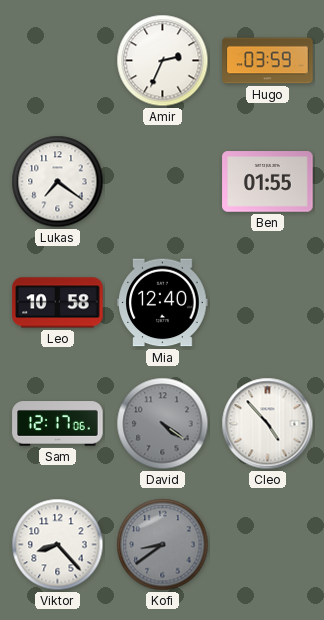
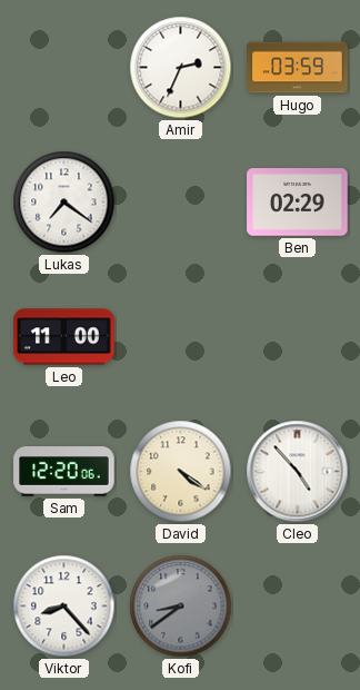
Ben: 01:55 -> 02:29
Leo: 10:58 -> 11:00
Mia: 12:40 -> none
Sam: 12:17 -> 12:20
David dial: grey -> cream
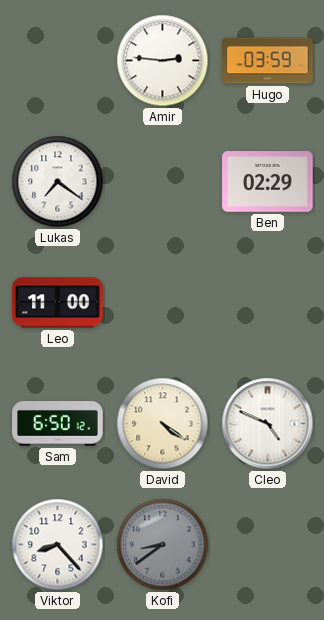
Amir: 2:34 -> 2:46
Sam: 12:20 -> 6:50
Cleo: 4:53 -> 4:49
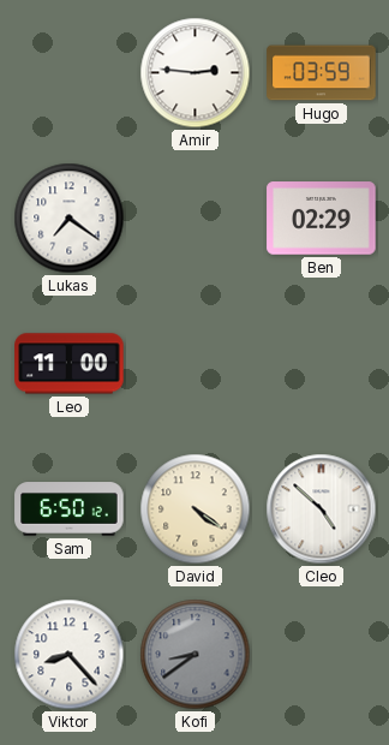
Cleo: 4:49 -> 4:52
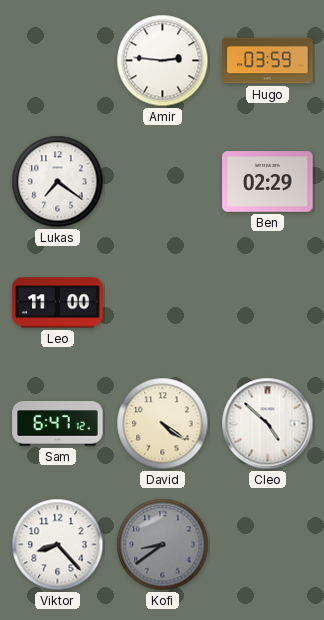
Sam: 6:50 -> 6:47
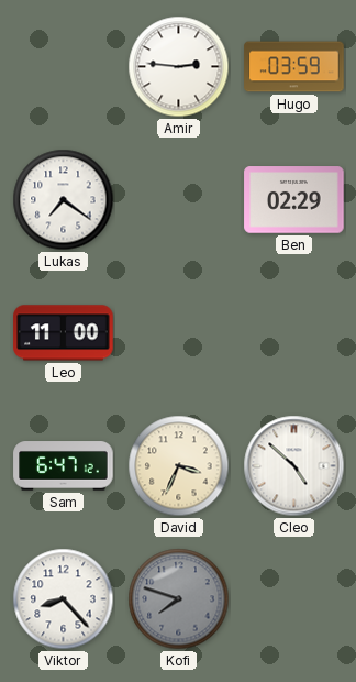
David: 4:21 -> 3:34
Kofi: 8:39 -> 7:48
